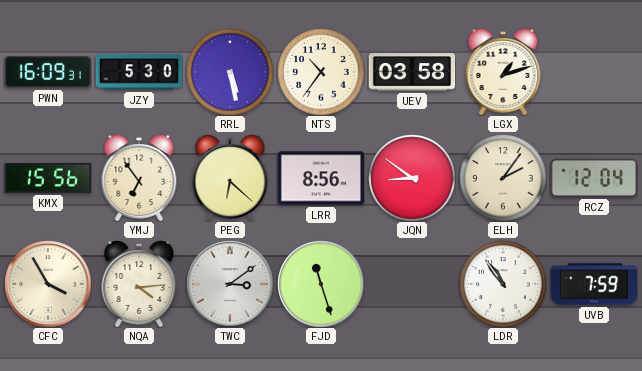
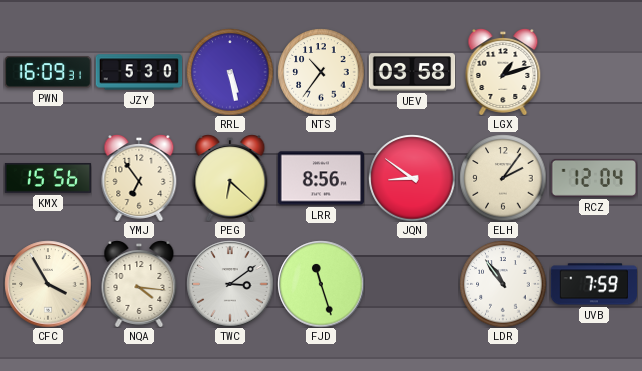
NQA: 4:14 -> 4:16
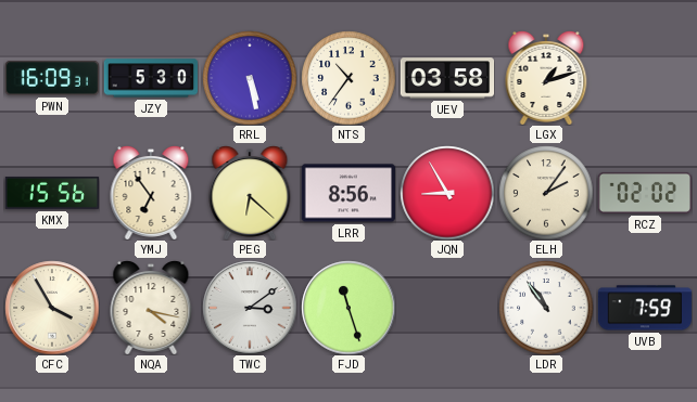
JQN: 8:51 -> 8:55
RCZ: 12:04 -> 02:02
NQA: 4:16 -> 4:17
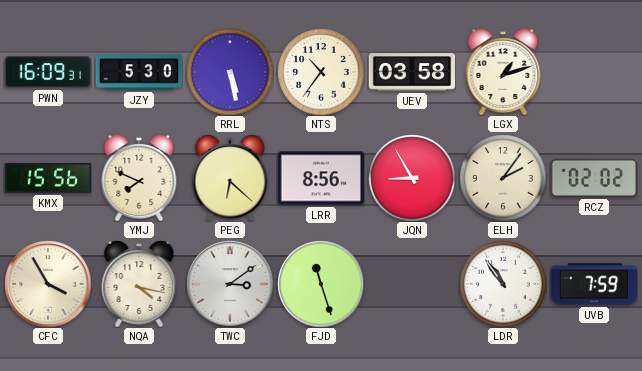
YMJ: 6:54 -> 7:49
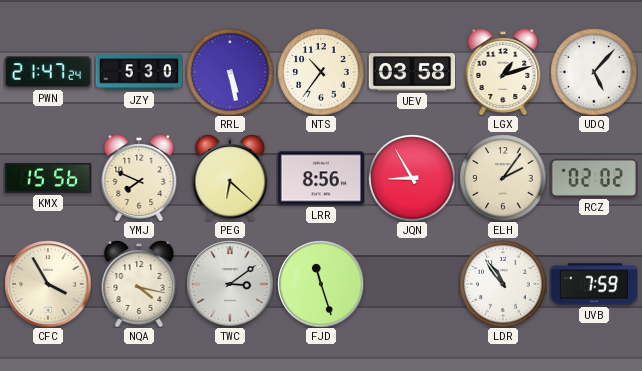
PWN: 16:09 -> 21:47
UDQ: none -> 5:07
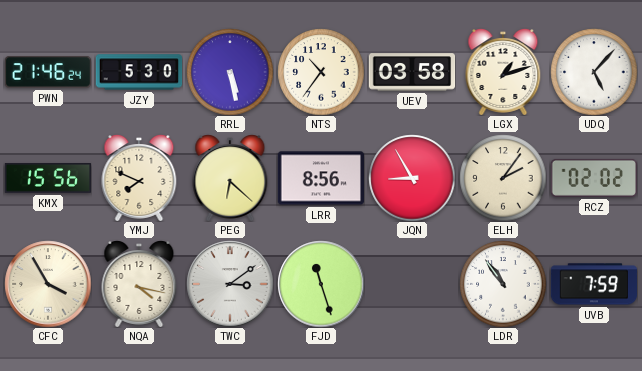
PWN: 21:47 -> 21:46
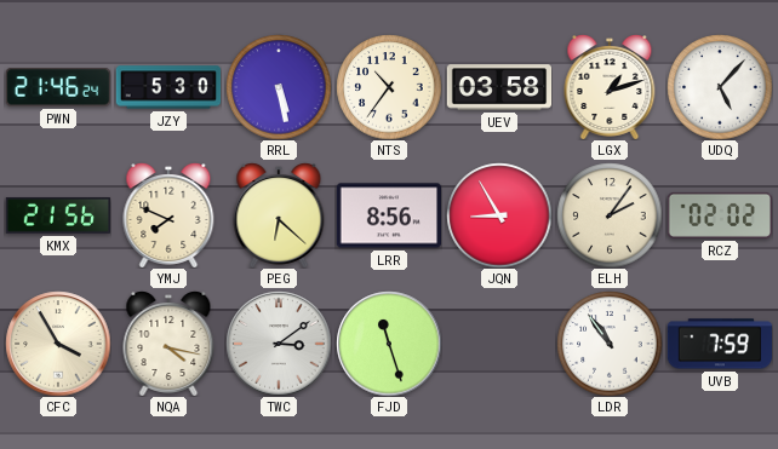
KMX: 15:56 -> 21:56
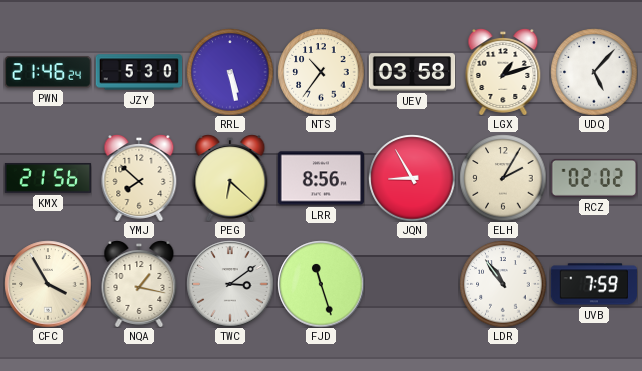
YMJ: 7:49 -> 7:52
ELH: 2:06 -> 2:05
NQA: 4:17 -> 1:17
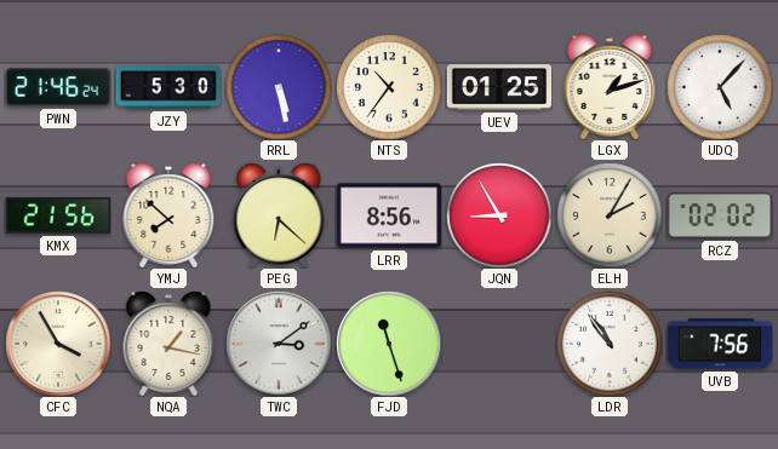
UEV: 03:58 -> 01:25
UVB: 7:59 -> 7:56
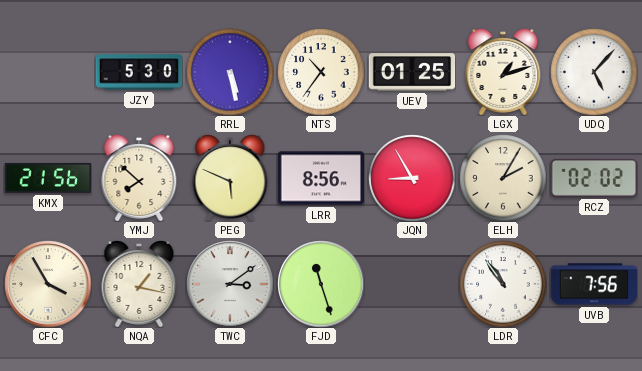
PWN: 21:46 -> none
PEG: 6:22 -> 5:49
